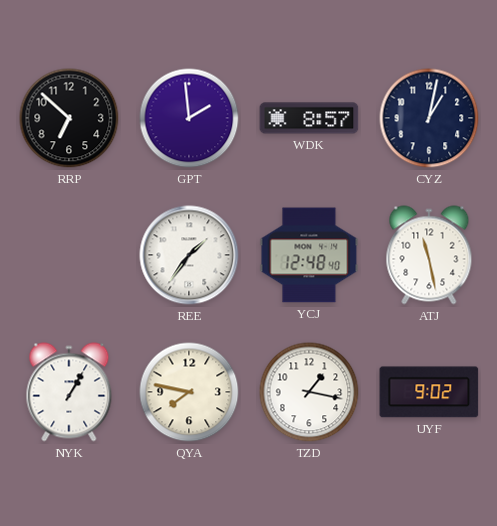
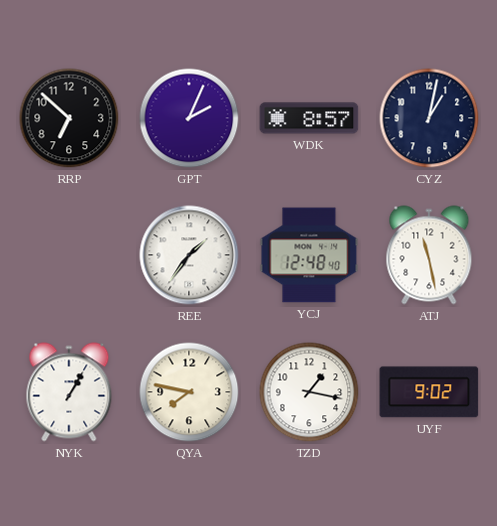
GPT: 1:59 -> 2:04
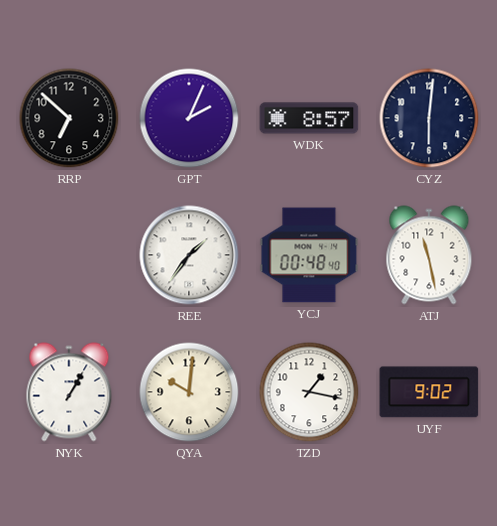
CYZ: 1:02 -> 6:01
YCJ: 12:48 -> 00:48
QYA: 7:47 -> 10:01
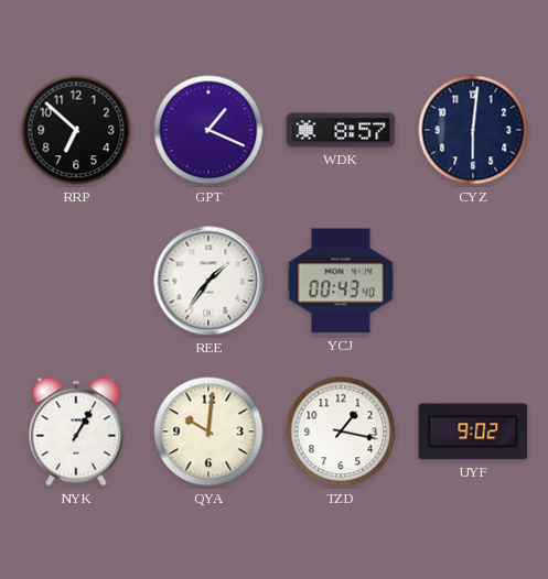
GPT: 2:04 -> 1:19
YCJ: 00:48 -> 00:43
ATJ: 11:28 -> none
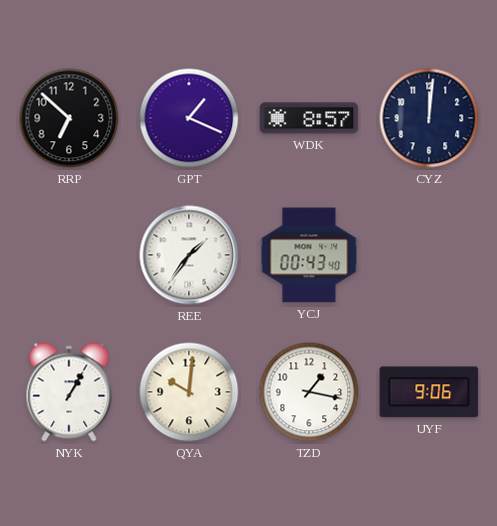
CYZ: 6:01 -> 12:01
UYF: 9:02 -> 9:06
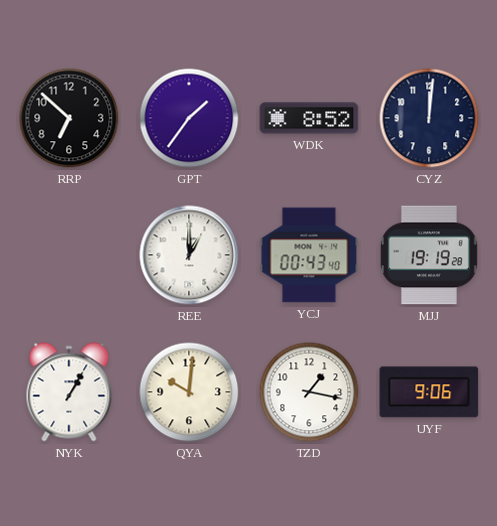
GPT: 1:19 -> 1:36
WDK: 8:57 -> 8:52
REE: 1:36 -> 1:00
MJJ: none -> 19:19
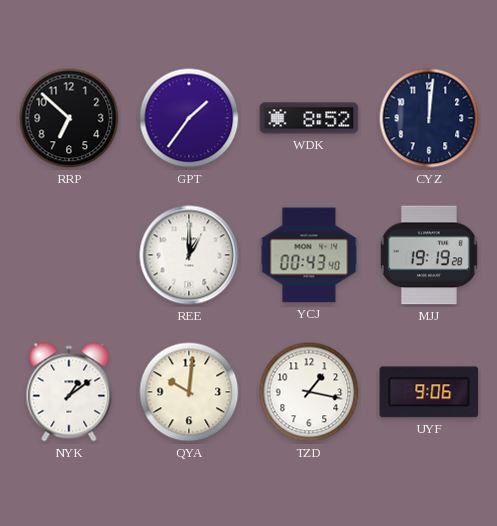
NYK: 1:05 -> 1:09
